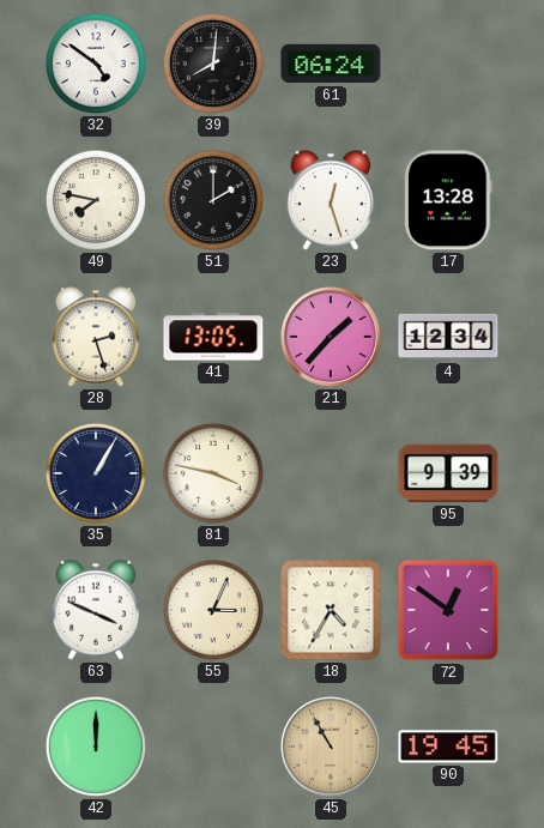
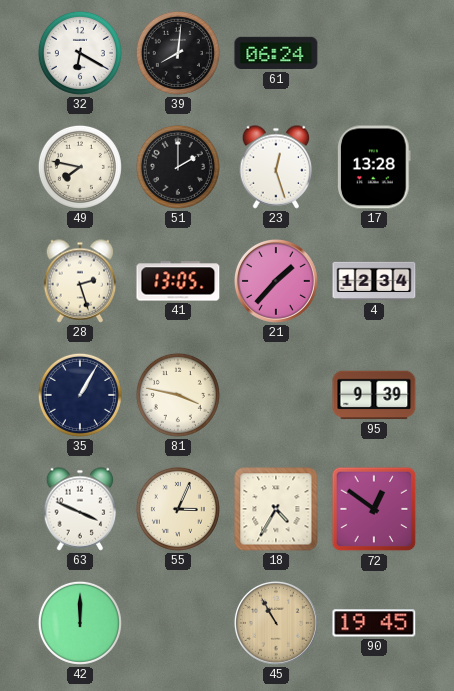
32: 4:51 -> 6:20
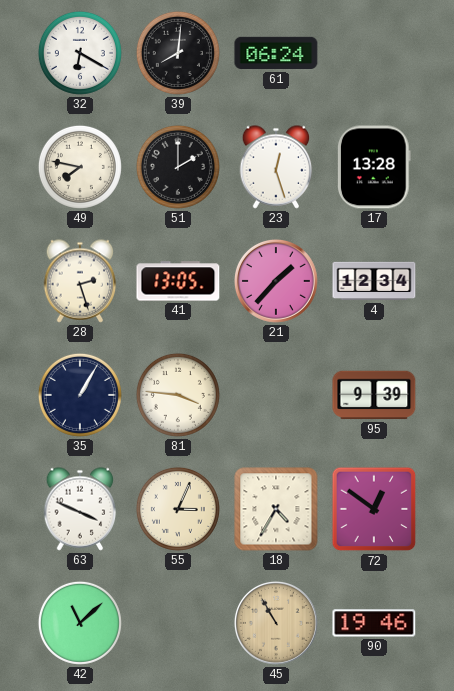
81: 3:47 -> 3:46
42: 12:00 -> 11:08
90: 19:45 -> 19:46
